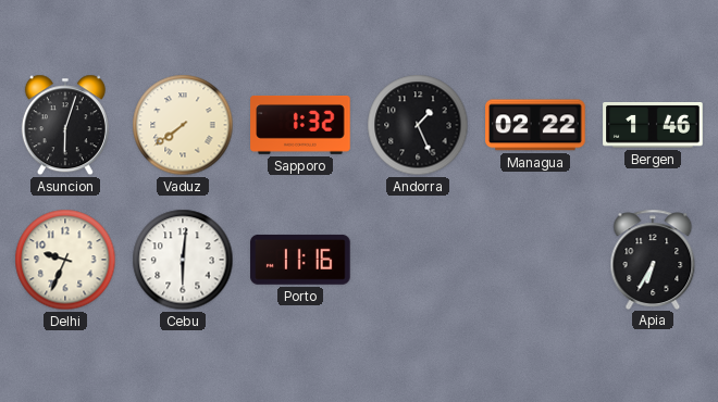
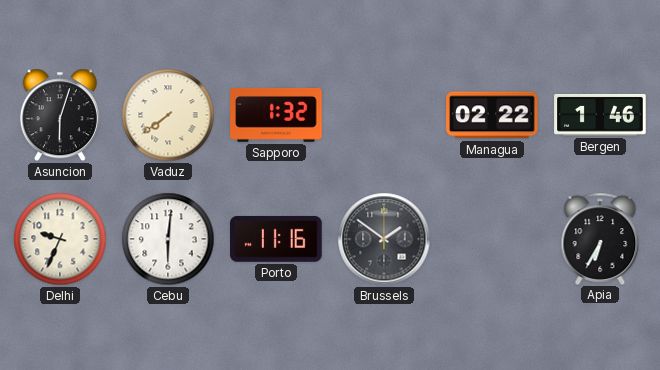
Andorra: 1:26 -> none
Brussels: none -> 1:51
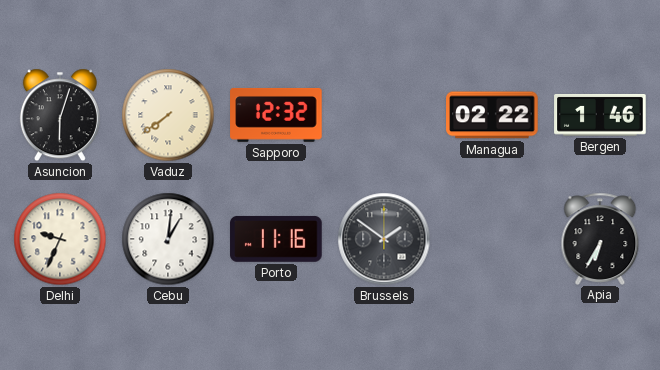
Sapporo: 1:32 -> 12:32
Cebu: 6:01 -> 1:01
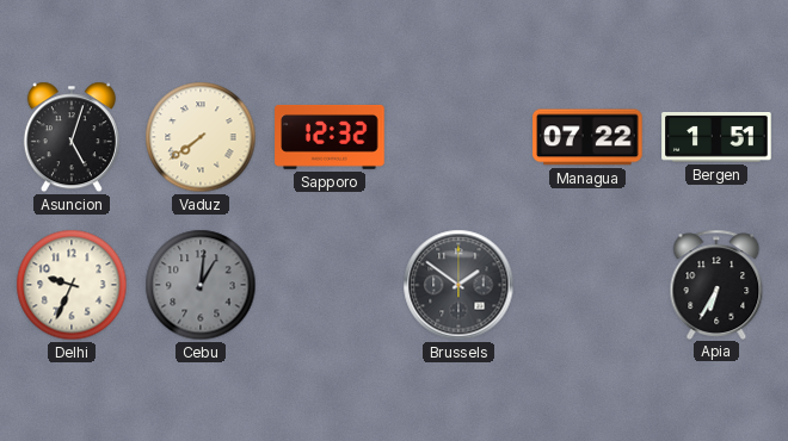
Asuncion: 6:03 -> 5:03
Managua: 02:22 -> 07:22
Bergen: 1:46 -> 1:51
Cebu dial: white -> grey
Porto: 11:16 -> none
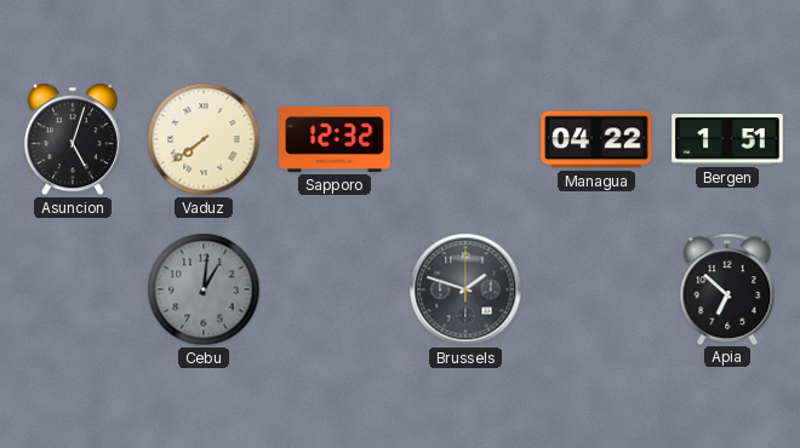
Managua: 07:22 -> 04:22
Delhi: 9:34 -> none
Brussels: 1:51 -> 1:48
Apia: 6:35 -> 6:52
